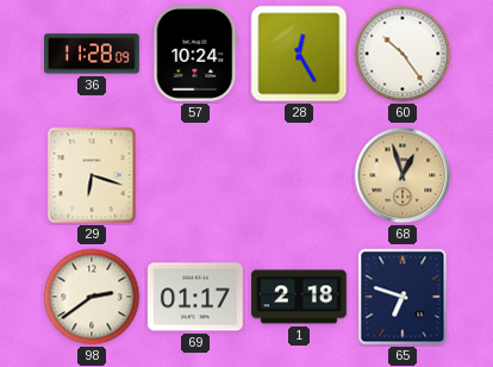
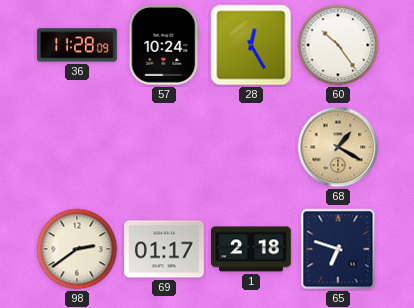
29: 6:18 -> none
68: 12:57 -> 1:20
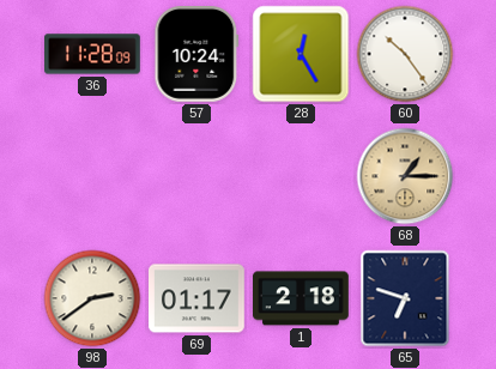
68: 1:20 -> 1:15
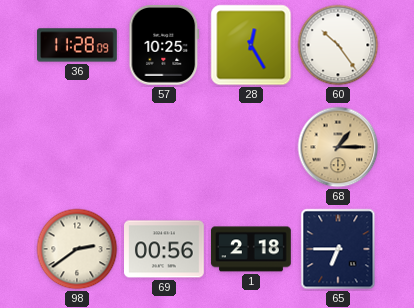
57: 10:24 -> 10:25
69: 01:17 -> 00:56
65: 6:48 -> 6:45
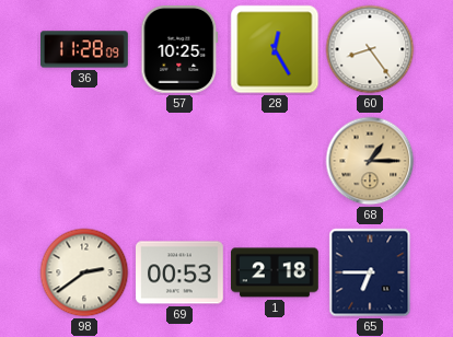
60: 10:24 -> 8:24
69: 00:56 -> 00:53
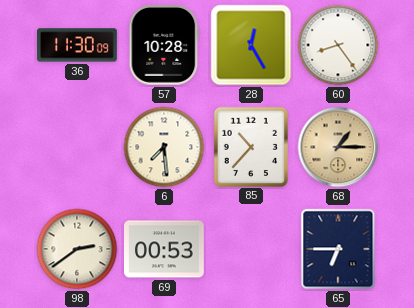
36: 11:28 -> 11:30
57: 10:25 -> 10:28
6: none -> 7:29
85: none -> 10:37
1: 2:18 -> none
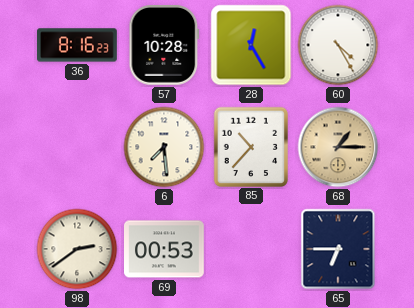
36: 11:30 -> 8:16
60: 8:24 -> 4:25
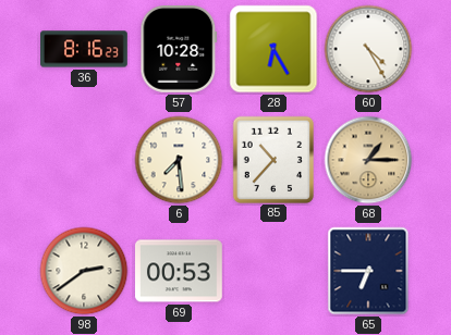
28: 12:25 -> 6:25
